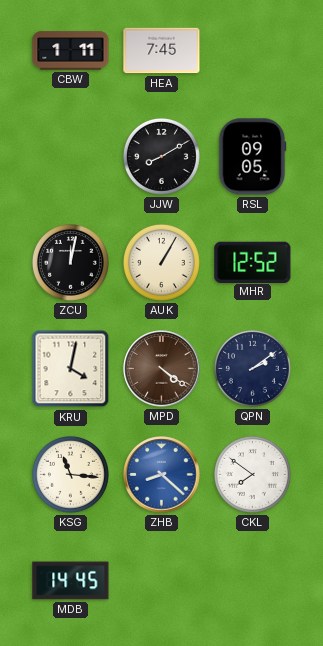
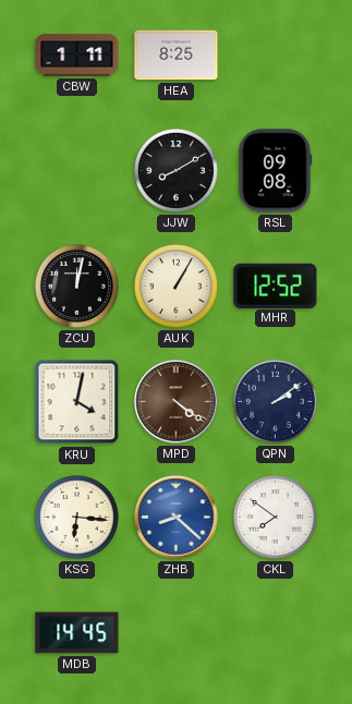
HEA: 7:45 -> 8:25
RSL: 09:05 -> 09:08
KSG: 11:16 -> 6:16
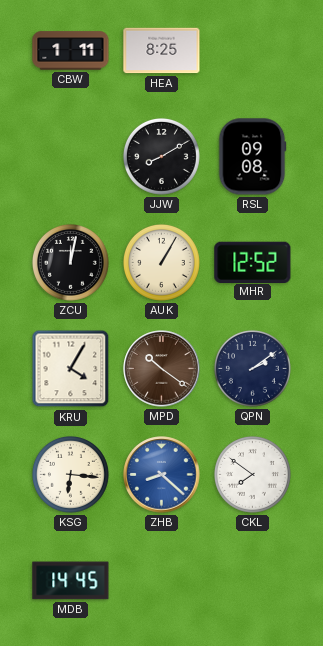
KRU: 4:02 -> 4:05
MPD: 4:21 -> 10:21
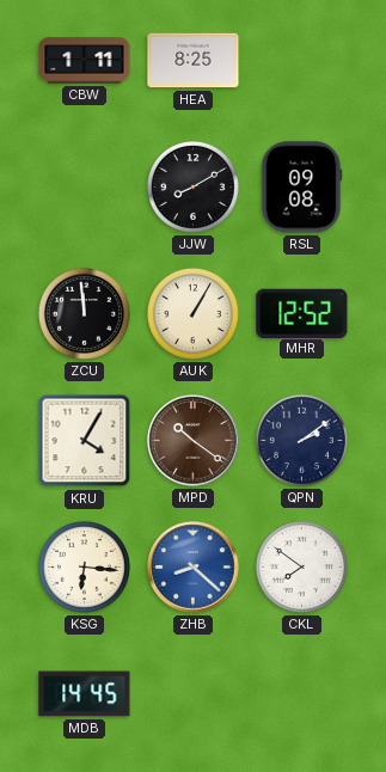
ZCU: 12:02 -> 11:59
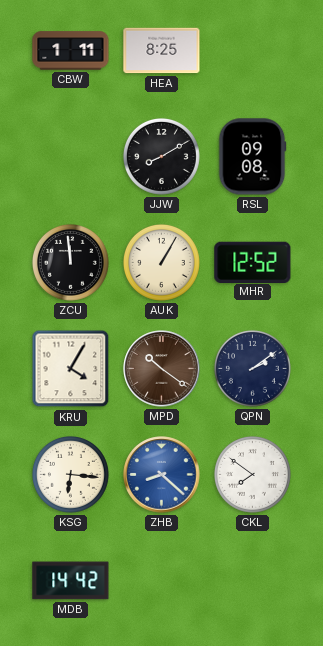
MDB: 14:45 -> 14:42
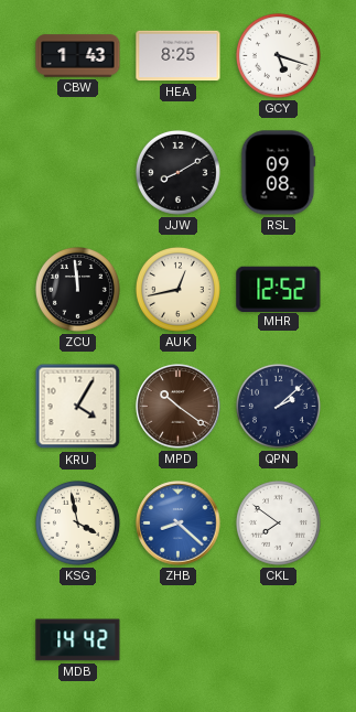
CBW: 1:11 -> 1:43
GCY: none -> 5:18
AUK: 1:05 -> 12:43
QPN: 2:09 -> 2:08
KSG: 6:16 -> 3:58
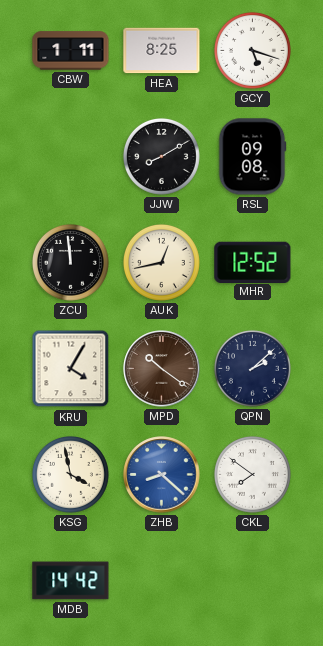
CBW: 1:43 -> 1:11
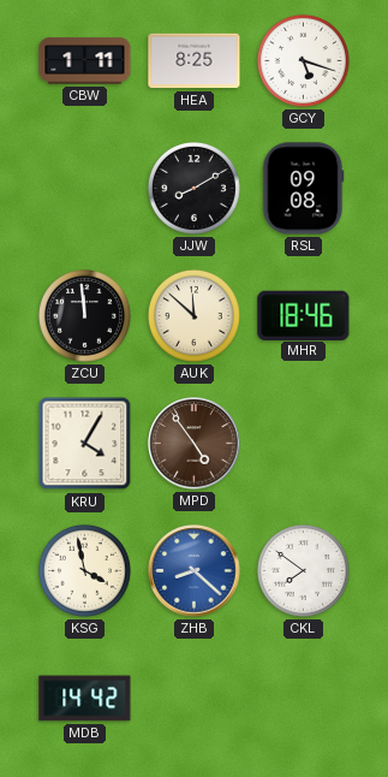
AUK: 12:43 -> 11:52
MHR: 12:52 -> 18:46
MPD: 10:21 -> 4:54
QPN: 2:08 -> none
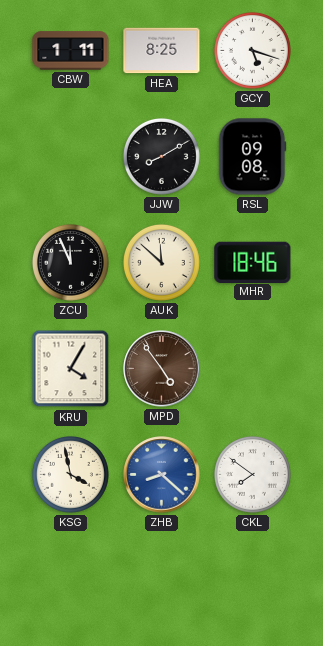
ZCU: 11:59 -> 11:56
MDB: 14:42 -> none
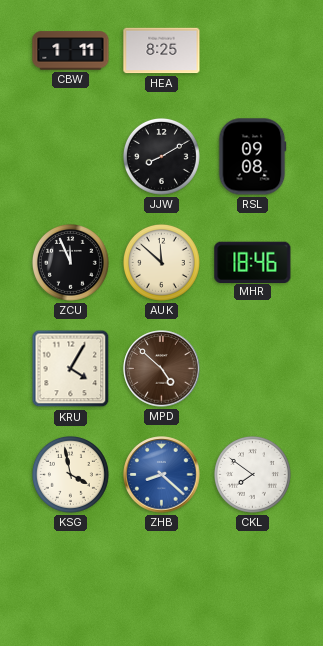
GCY: 5:18 -> none
MPD: 4:54 -> 4:52
